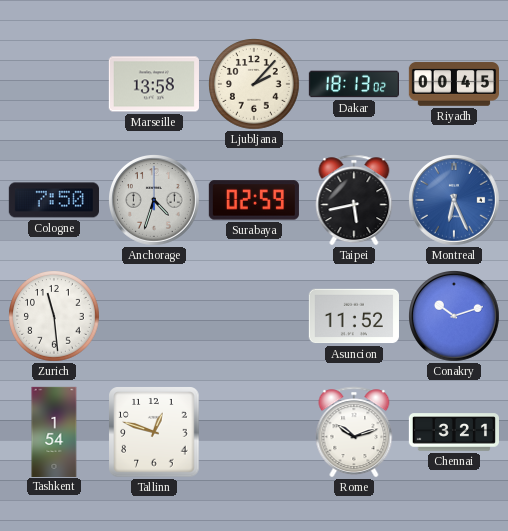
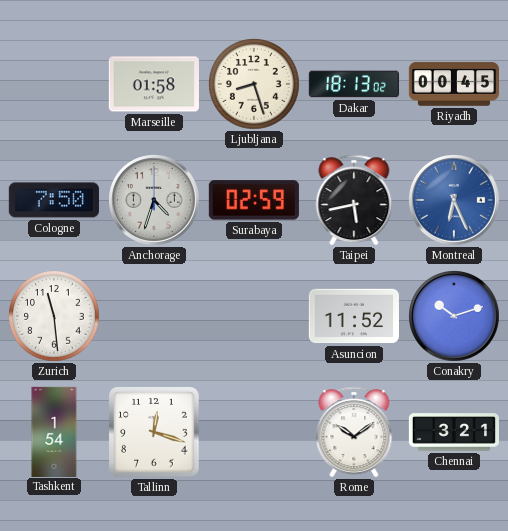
Marseille: 13:58 -> 01:58
Ljubljana: 2:07 -> 8:27
Tallinn: 12:48 -> 12:18
Rome: 10:12 -> 10:09
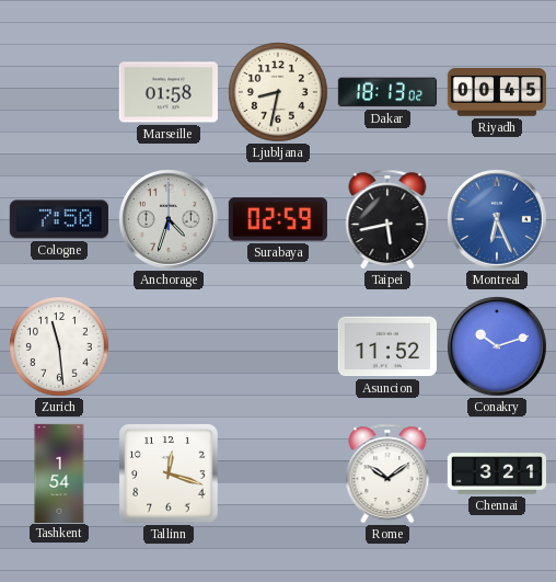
Ljubljana: 8:27 -> 8:32
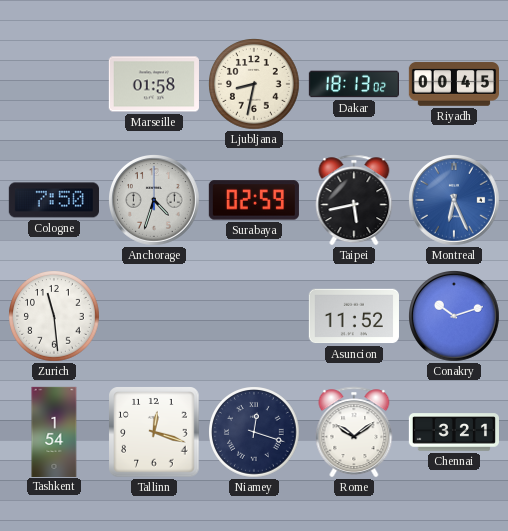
Niamey: none -> 12:18
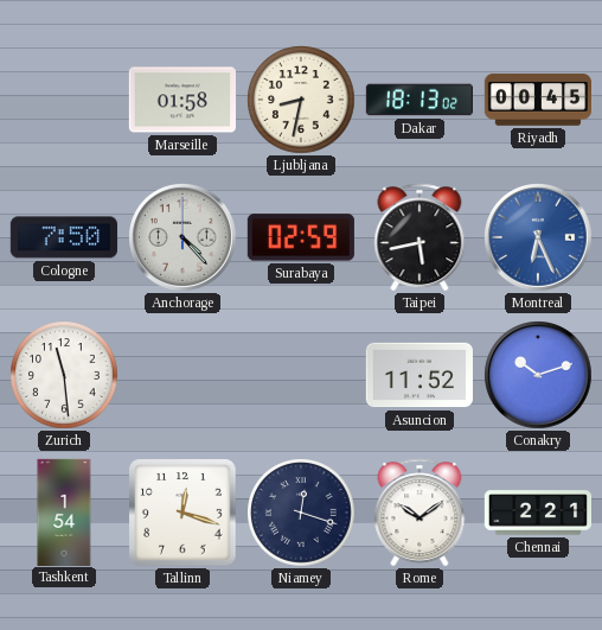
Anchorage: 4:33 -> 4:23
Chennai: 3:21 -> 2:21
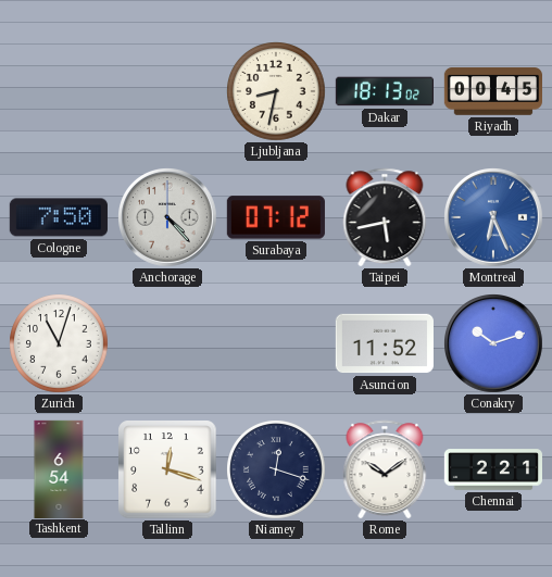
Marseille: 01:58 -> none
Surabaya: 02:59 -> 07:12
Zurich: 11:29 -> 11:03
Tashkent: 1:54 -> 6:54
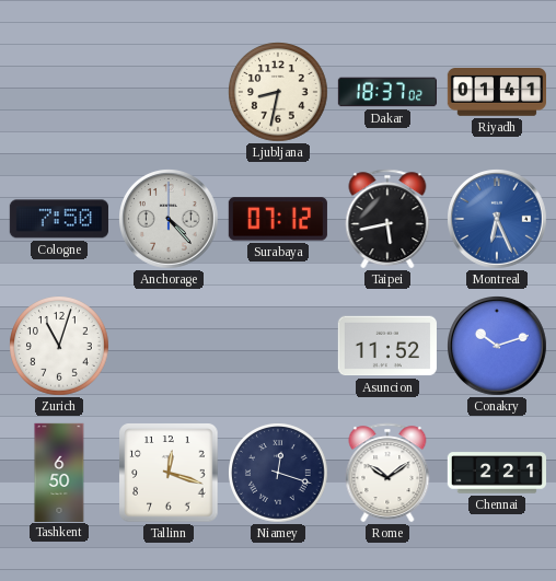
Dakar: 18:13 -> 18:37
Riyadh: 00:45 -> 01:41
Tashkent: 6:54 -> 6:50
